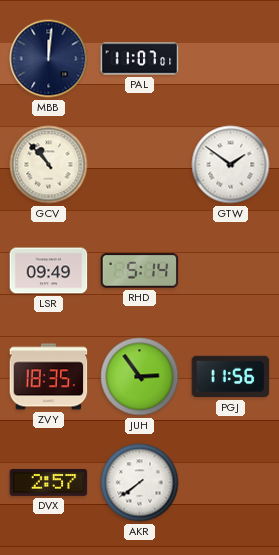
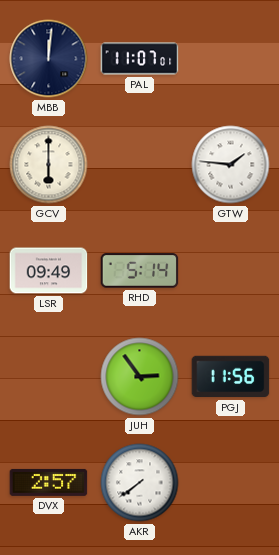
GCV: 10:53 -> 6:00
GTW: 1:51 -> 1:46
ZVY: 18:35 -> none
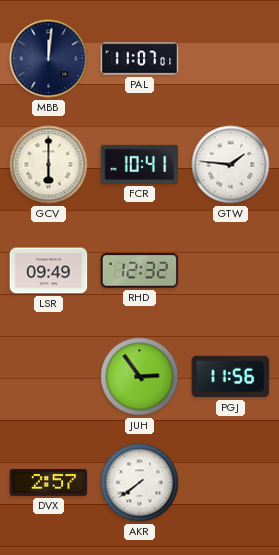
FCR: none -> 10:41
RHD: 5:14 -> 12:32
